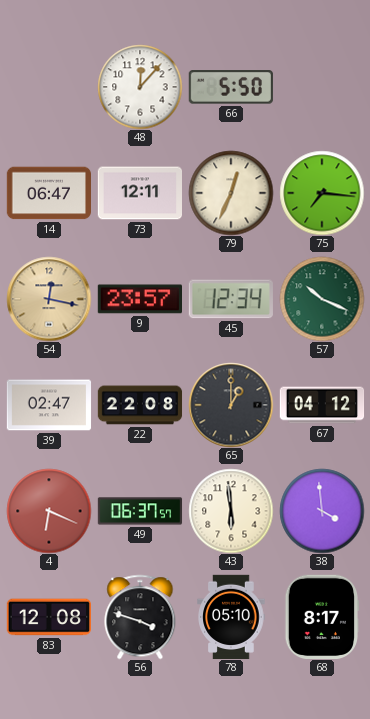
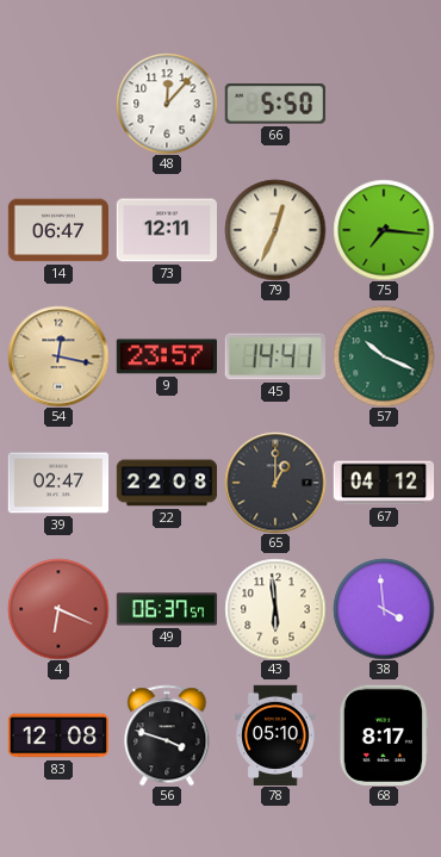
45: 12:34 -> 14:41
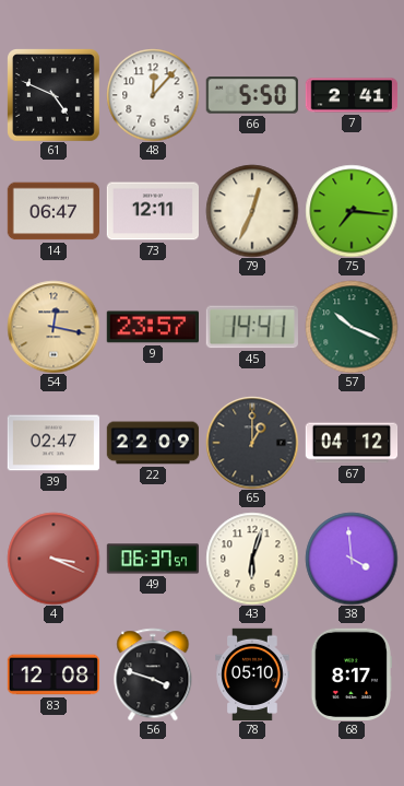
61: none -> 4:49
7: none -> 2:41
22: 22:08 -> 22:09
4: 6:19 -> 3:19
43: 5:59 -> 6:03
